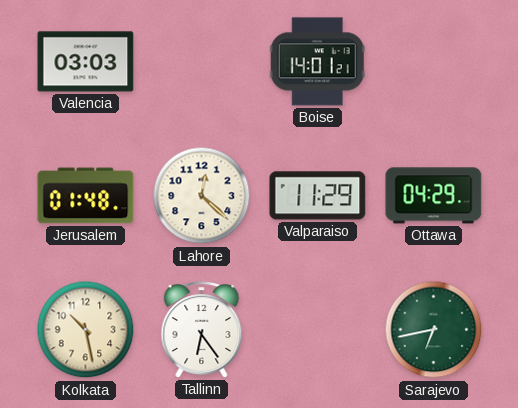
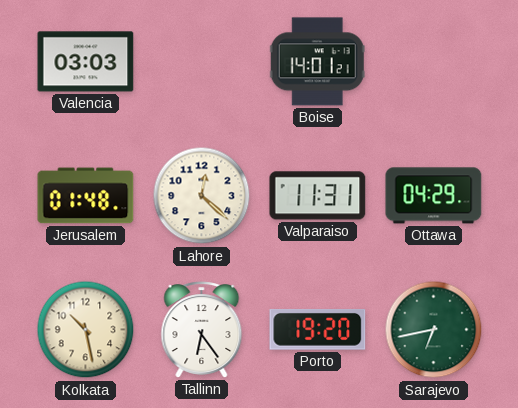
Valparaiso: 11:29 -> 11:31
Porto: none -> 19:20
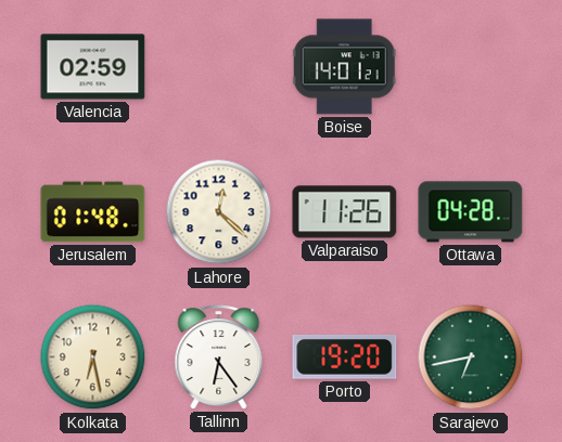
Valencia: 03:03 -> 02:59
Valparaiso: 11:31 -> 11:26
Ottawa: 04:29 -> 04:28
Kolkata: 10:28 -> 6:28
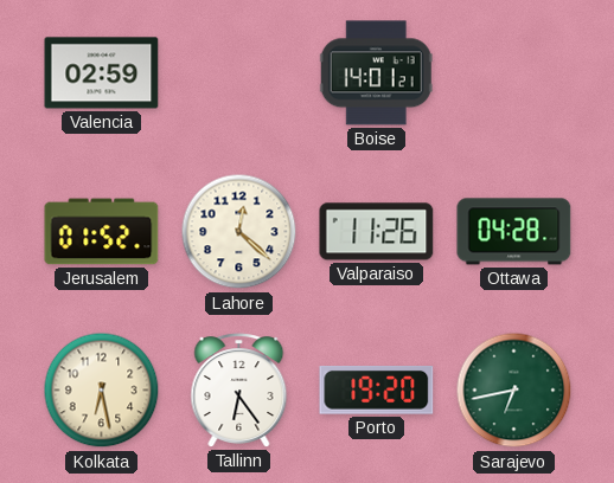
Jerusalem: 01:48 -> 01:52
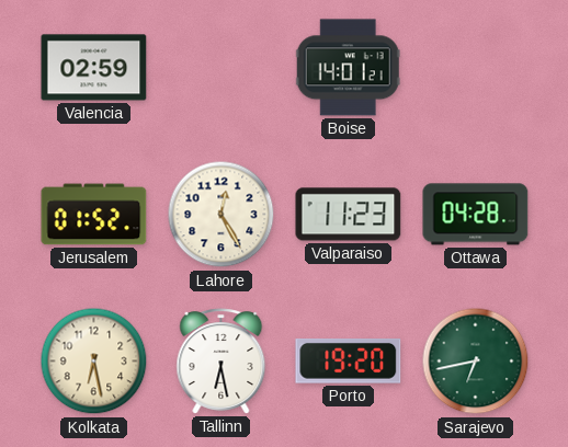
Lahore: 12:22 -> 12:25
Valparaiso: 11:26 -> 11:23
Tallinn: 6:24 -> 6:28
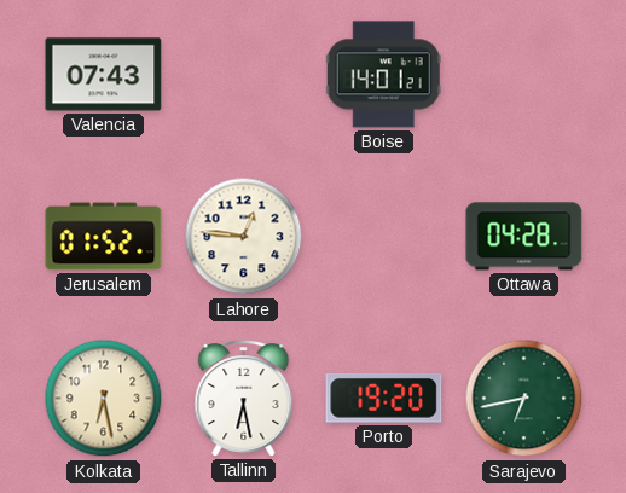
Valencia: 02:59 -> 07:43
Lahore: 12:25 -> 12:46
Valparaiso: 11:23 -> none
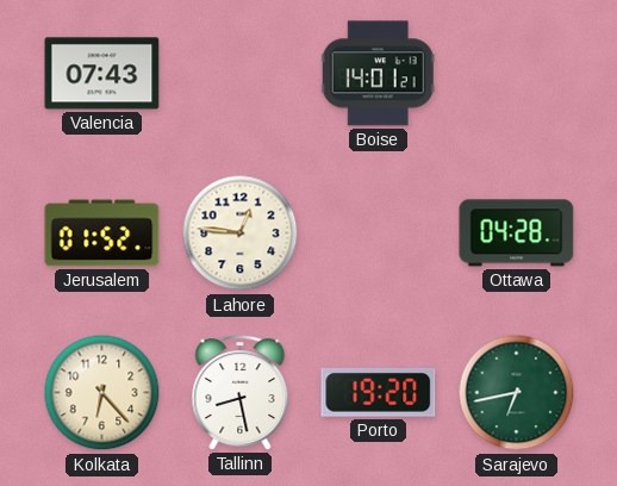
Kolkata: 6:28 -> 6:23
Tallinn: 6:28 -> 8:28
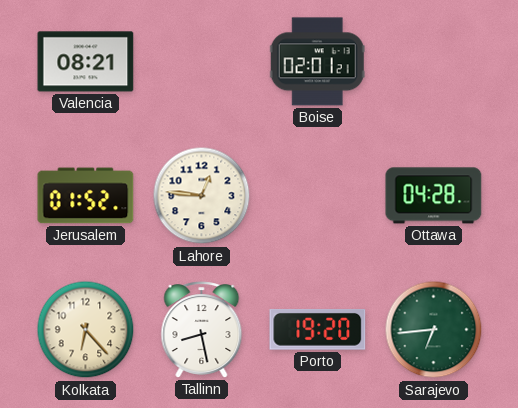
Valencia: 07:43 -> 08:21
Boise: 14:01 -> 02:01
Sarajevo: 6:43 -> 6:44
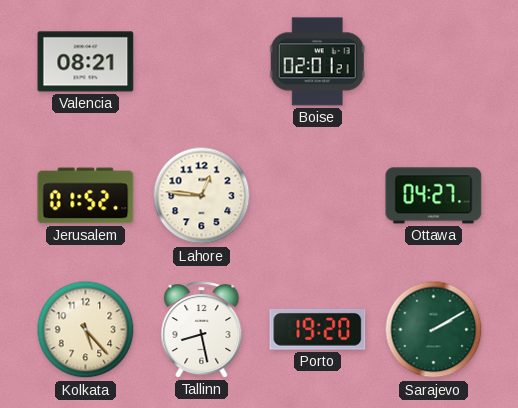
Ottawa: 04:28 -> 04:27
Kolkata: 6:23 -> 5:23
Sarajevo: 6:44 -> 2:10
